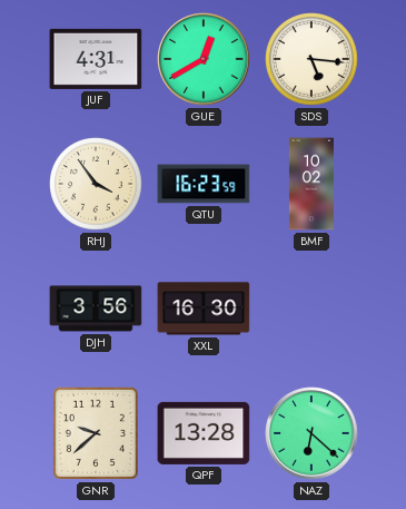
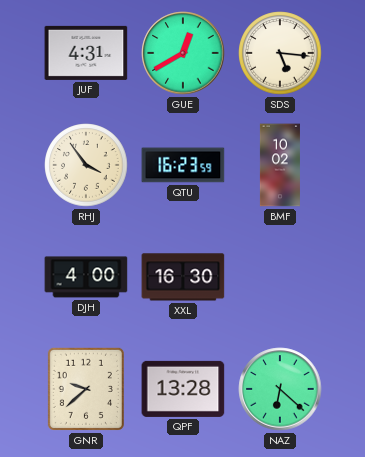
DJH: 3:56 -> 4:00
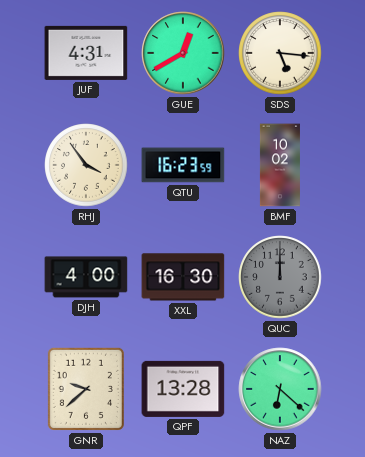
QUC: none -> 12:00
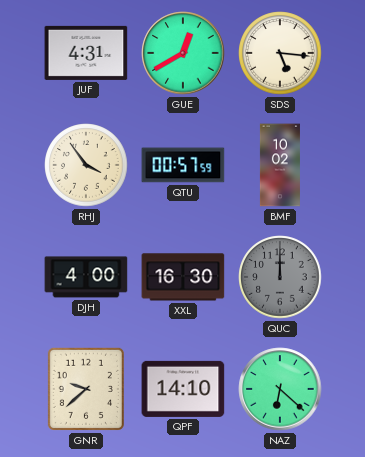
QTU: 16:23 -> 00:57
QPF: 13:28 -> 14:10
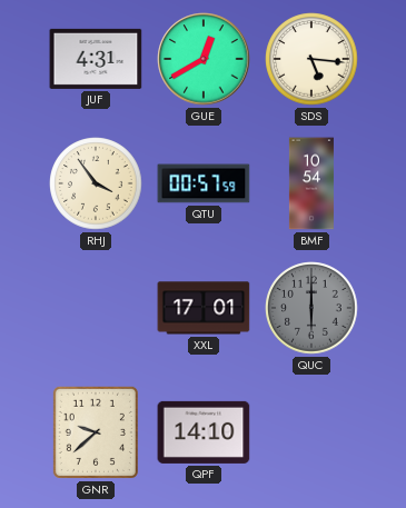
BMF: 10:02 -> 10:54
DJH: 4:00 -> none
XXL: 16:30 -> 17:01
QUC: 12:00 -> 6:00
NAZ: 6:22 -> none
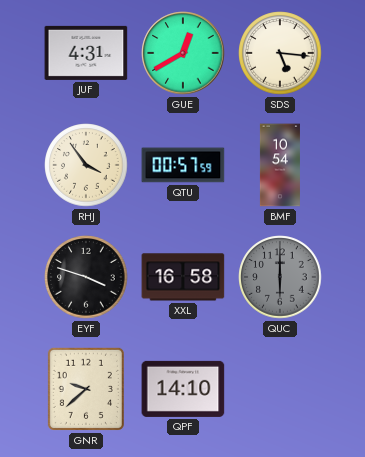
EYF: none -> 3:48
XXL: 17:01 -> 16:58
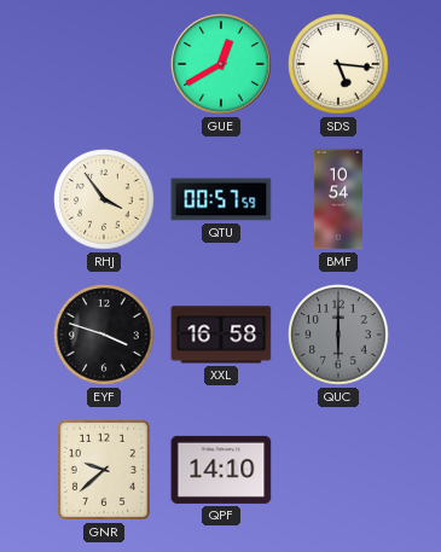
JUF: 4:31 -> none
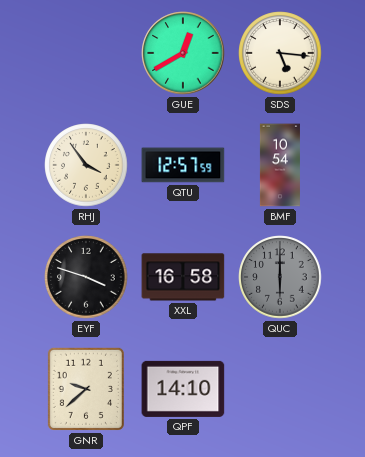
QTU: 00:57 -> 12:57
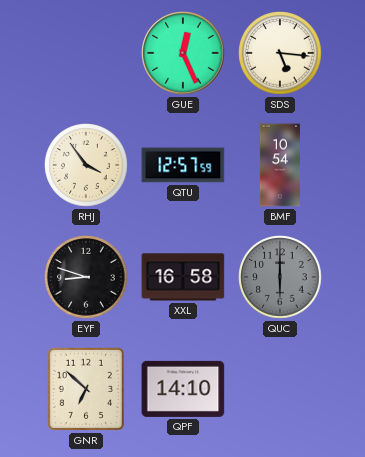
GUE: 12:40 -> 12:26
EYF: 3:48 -> 8:48
GNR: 9:38 -> 6:52
